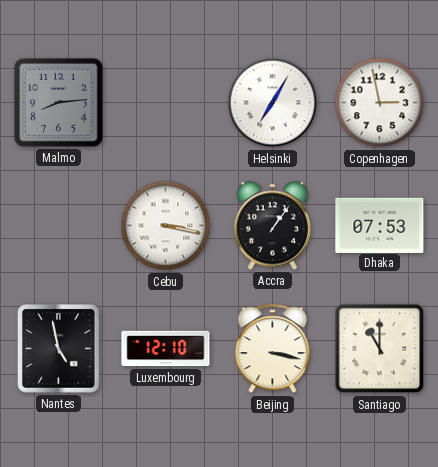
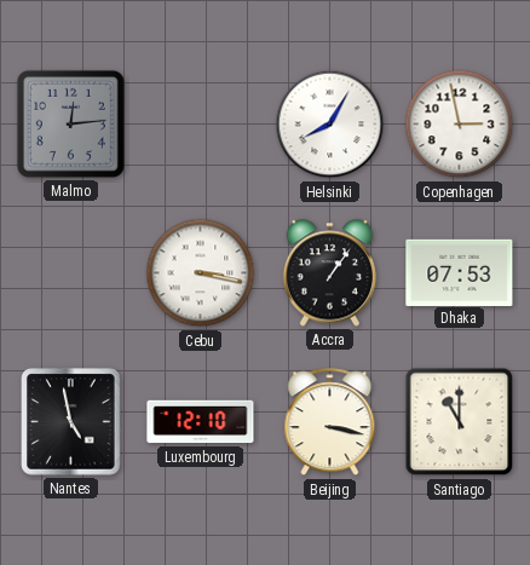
Malmo: 8:14 -> 12:14
Helsinki: 7:05 -> 8:05
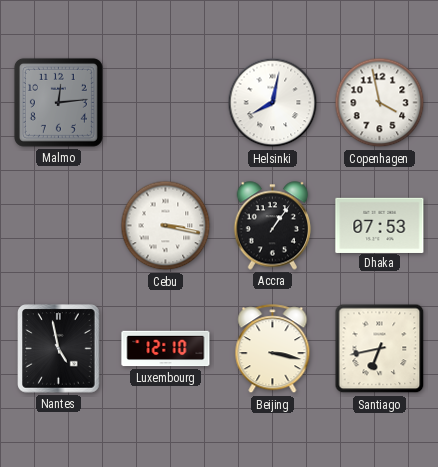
Helsinki: 8:05 -> 8:02
Copenhagen: 2:58 -> 3:58
Santiago: 11:00 -> 6:43
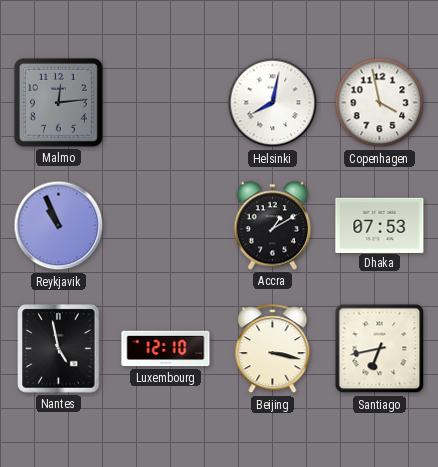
Reykjavik: none -> 10:56
Cebu: 3:17 -> none
Accra: 1:06 -> 1:10
